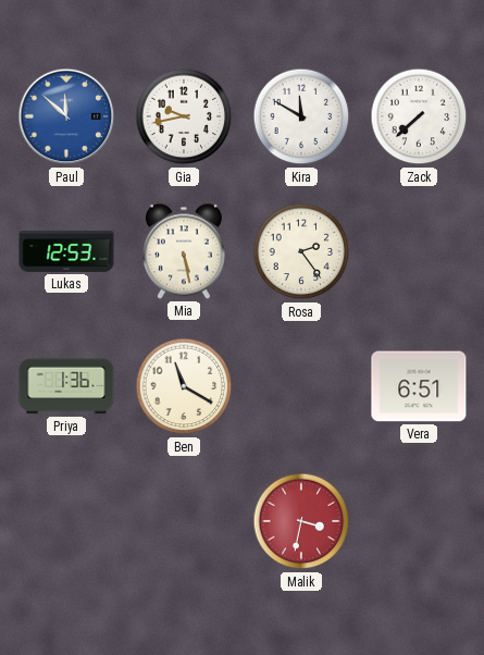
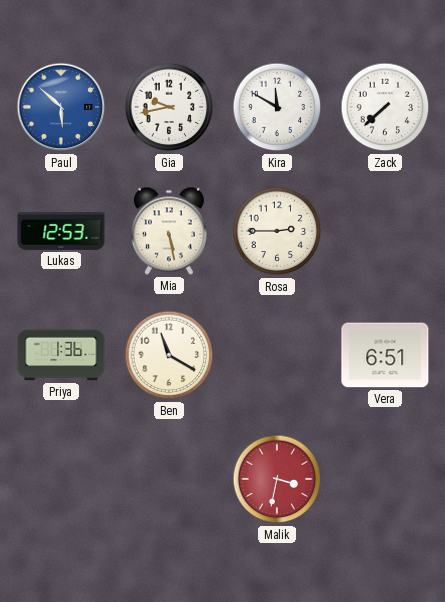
Paul: 11:52 -> 5:52
Rosa: 2:24 -> 2:45
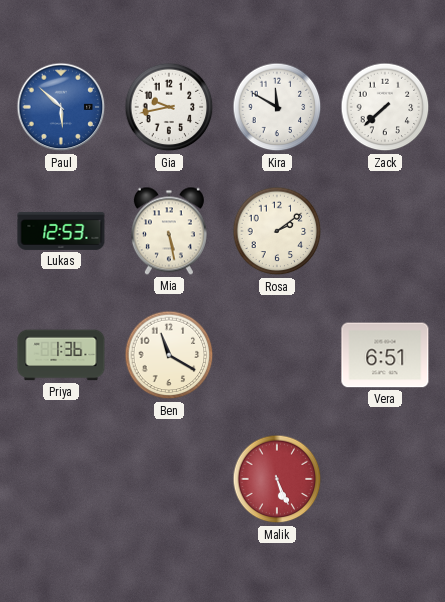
Rosa: 2:45 -> 2:09
Malik: 3:32 -> 5:26
